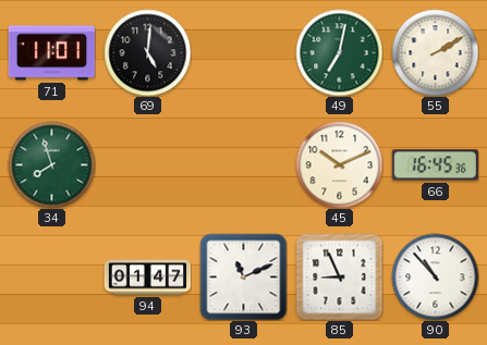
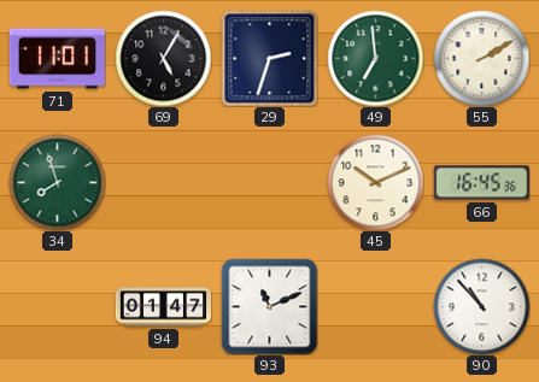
69: 5:01 -> 5:05
29: none -> 2:33
49: 7:02 -> 6:59
85: 8:56 -> none
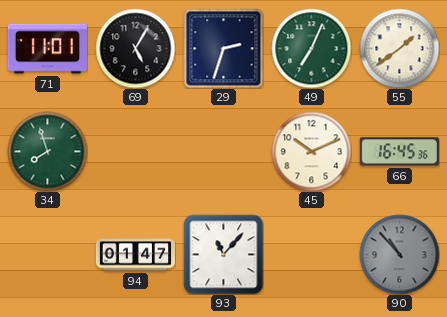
49: 6:59 -> 7:04
55: 2:10 -> 1:39
93: 11:11 -> 11:07
90 dial: white -> grey
